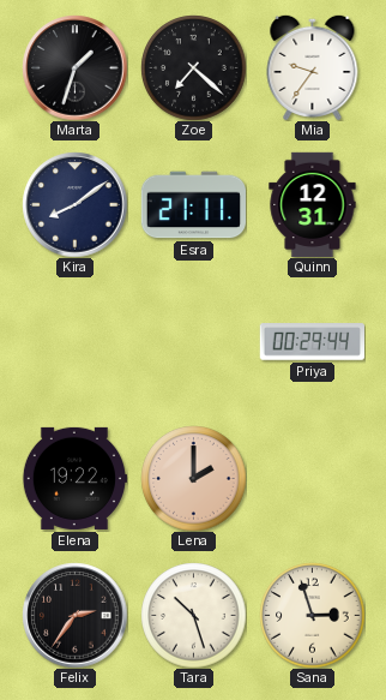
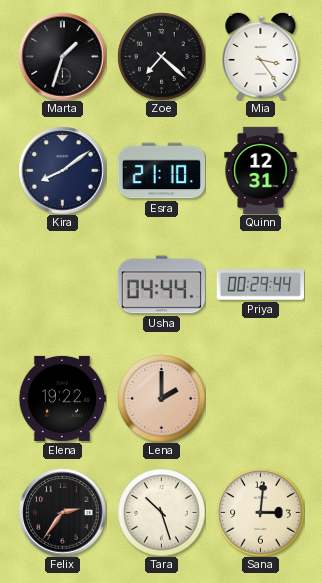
Mia: 9:36 -> 3:24
Esra: 21:11 -> 21:10
Usha: none -> 04:44
Sana: 2:57 -> 3:01
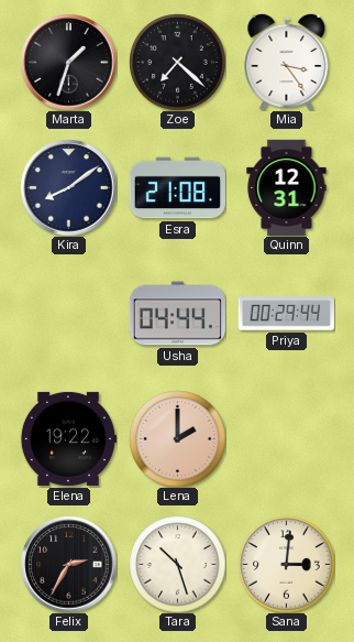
Esra: 21:10 -> 21:08
Felix: 2:36 -> 2:35
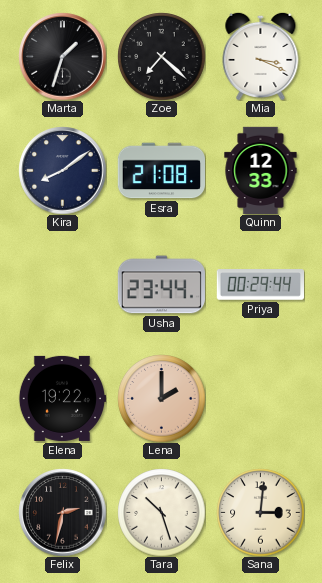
Mia: 3:24 -> 3:19
Quinn: 12:31 -> 12:33
Usha: 04:44 -> 23:44
Felix: 2:35 -> 2:32
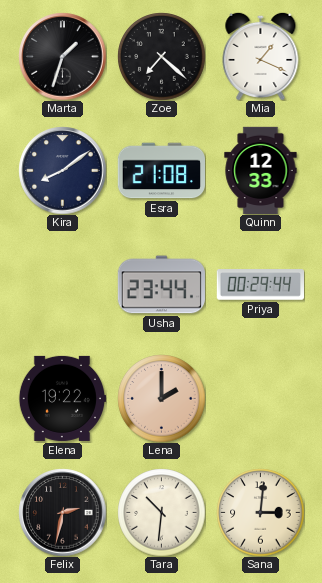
Mia: 3:19 -> 1:19
Tara: 10:27 -> 10:31
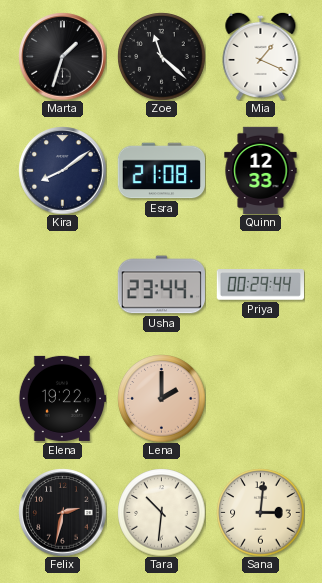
Zoe: 7:22 -> 11:22
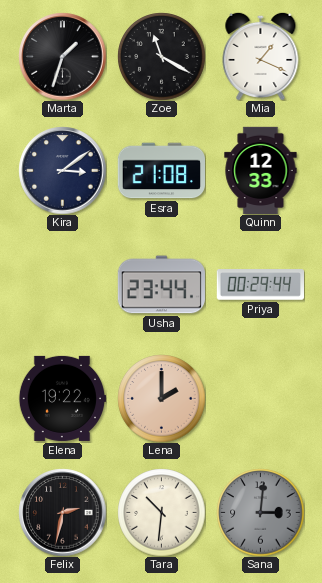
Zoe: 11:22 -> 11:20
Kira: 8:09 -> 3:09
Sana dial: cream -> grey
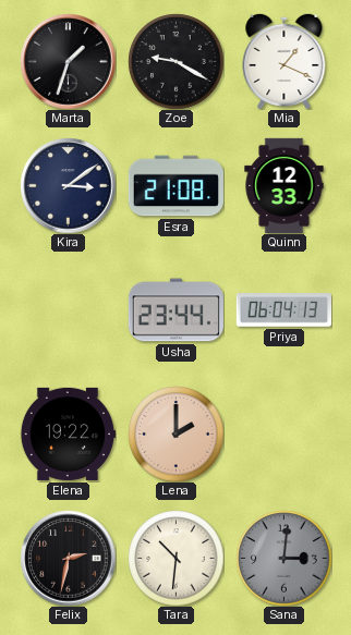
Zoe: 11:20 -> 9:20
Priya: 00:29 -> 06:04
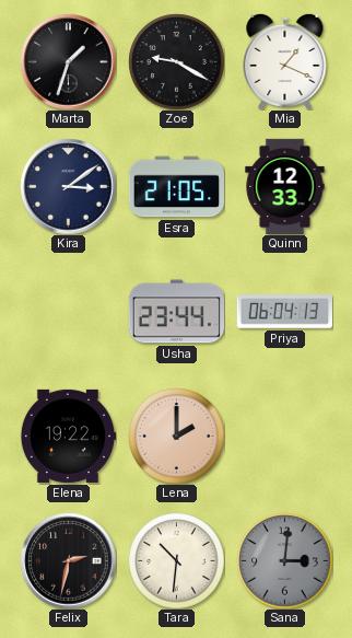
Esra: 21:08 -> 21:05
